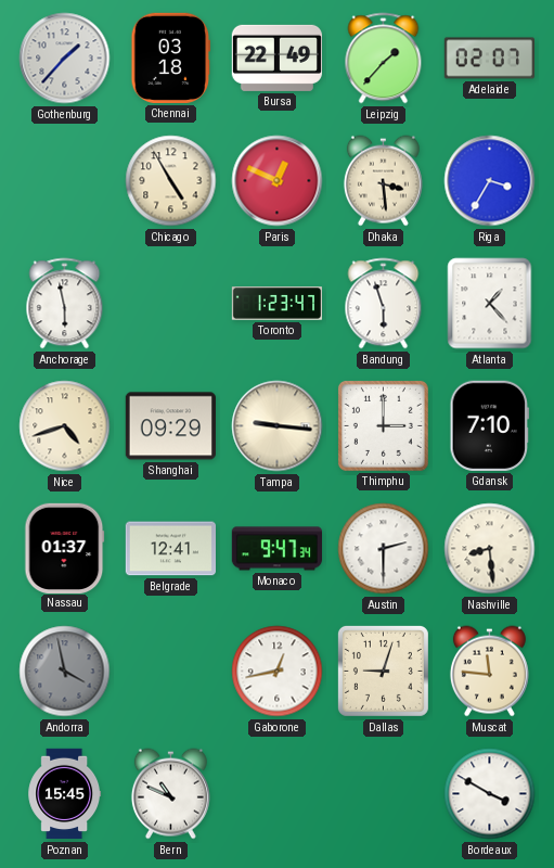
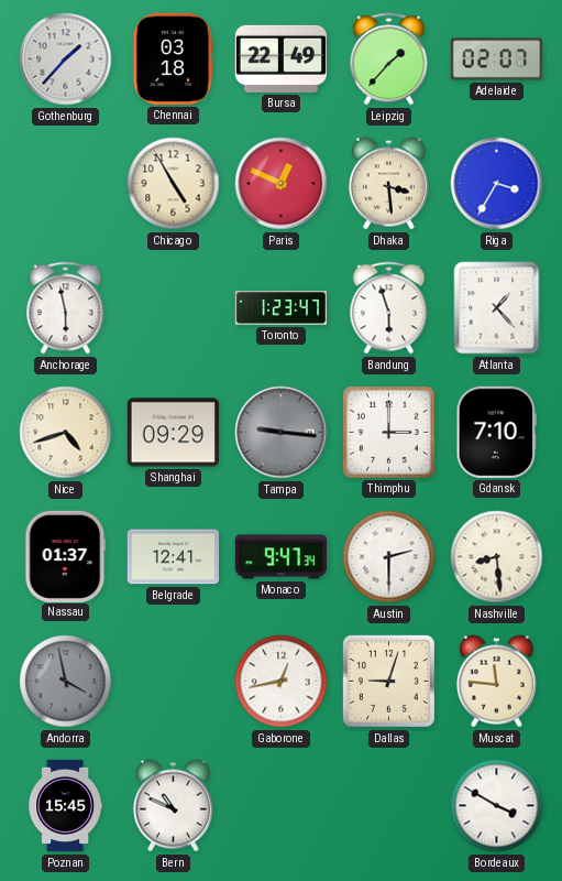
Tampa dial: cream -> grey
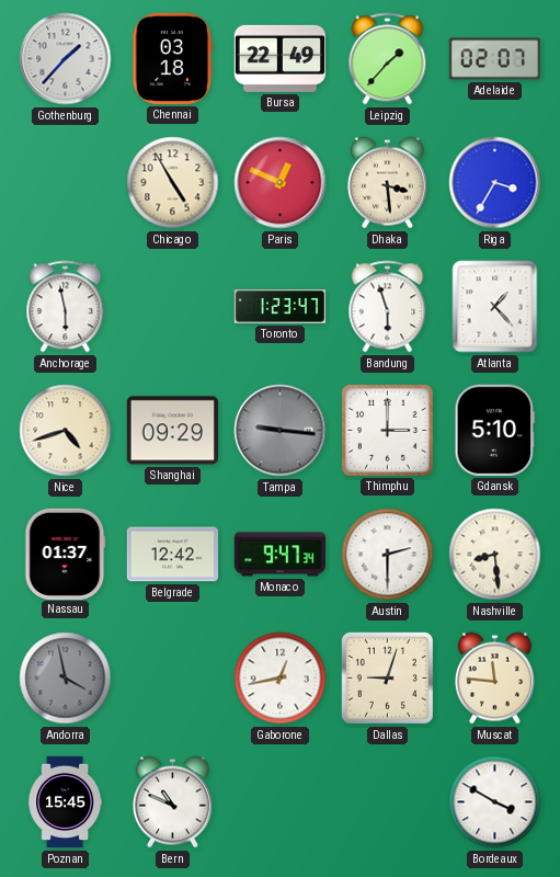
Gdansk: 7:10 -> 5:10
Belgrade: 12:41 -> 12:42
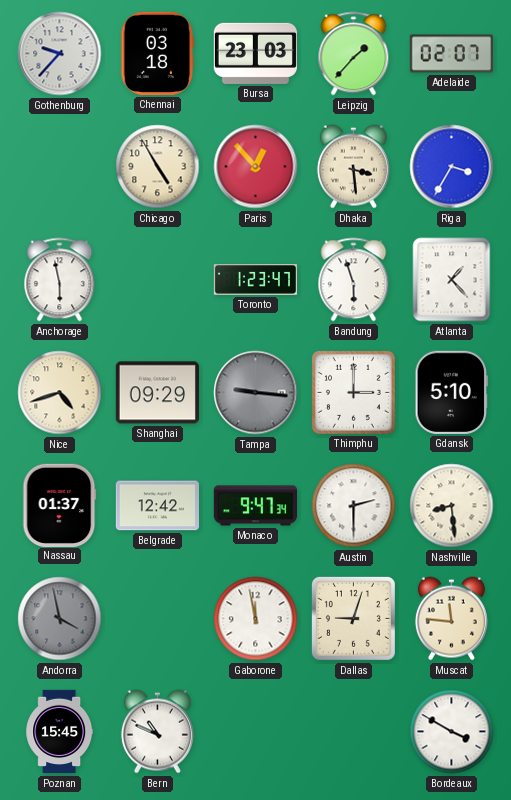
Gothenburg: 1:37 -> 9:37
Bursa: 22:49 -> 23:03
Paris: 12:49 -> 12:53
Gaborone: 12:43 -> 11:58
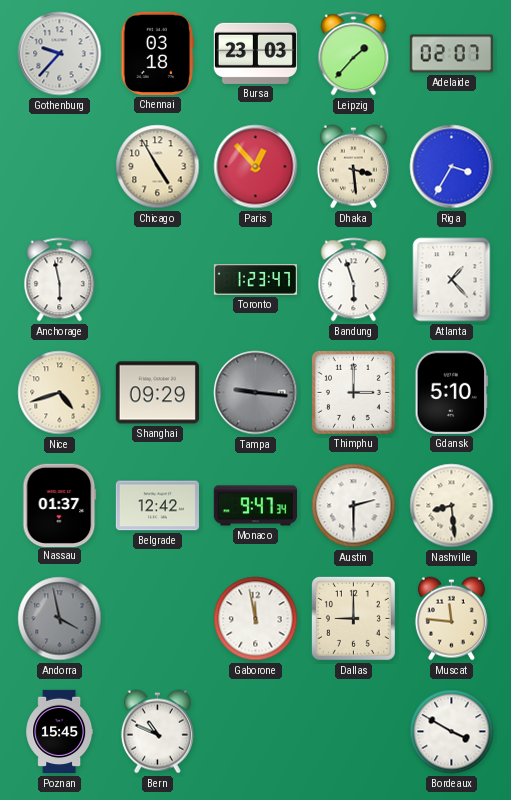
Dallas: 9:03 -> 9:00
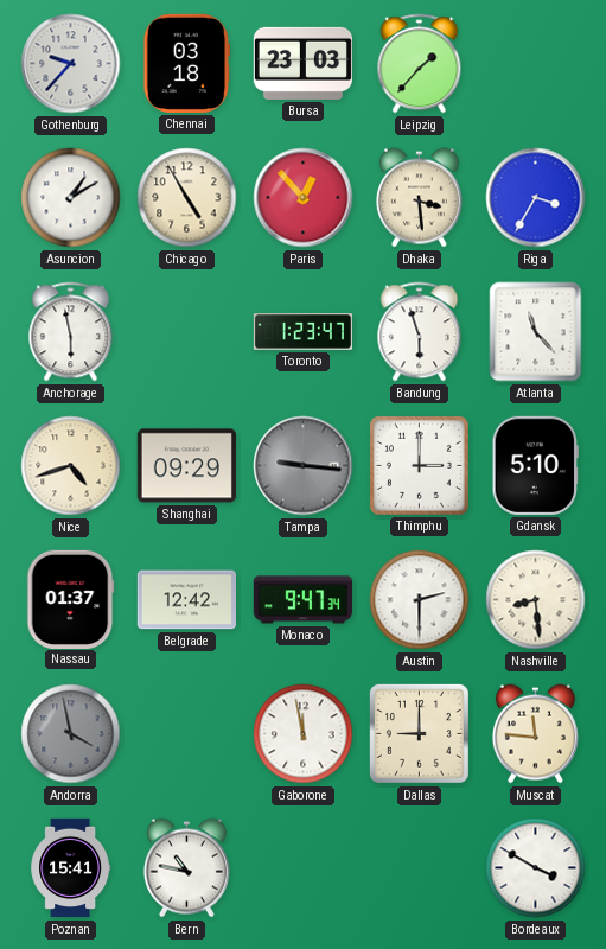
Adelaide: 02:07 -> none
Asuncion: none -> 1:10
Atlanta: 1:23 -> 11:23
Poznan: 15:45 -> 15:41
Bern: 10:49 -> 10:47
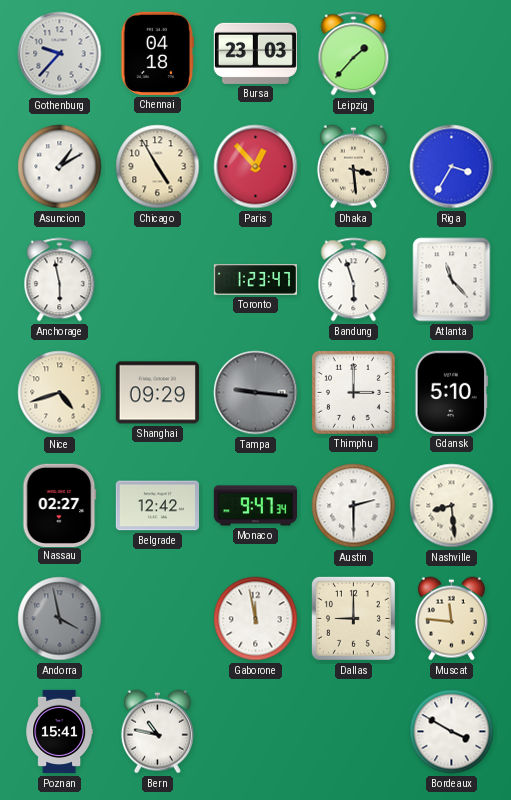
Chennai: 03:18 -> 04:18
Nassau: 01:37 -> 02:27
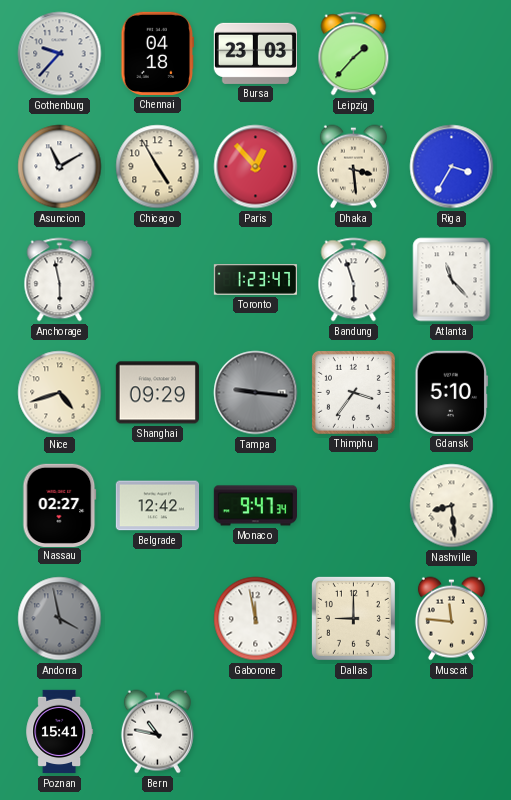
Asuncion: 1:10 -> 11:10
Thimphu: 3:00 -> 3:36
Austin: 2:30 -> none
Bordeaux: 3:50 -> none
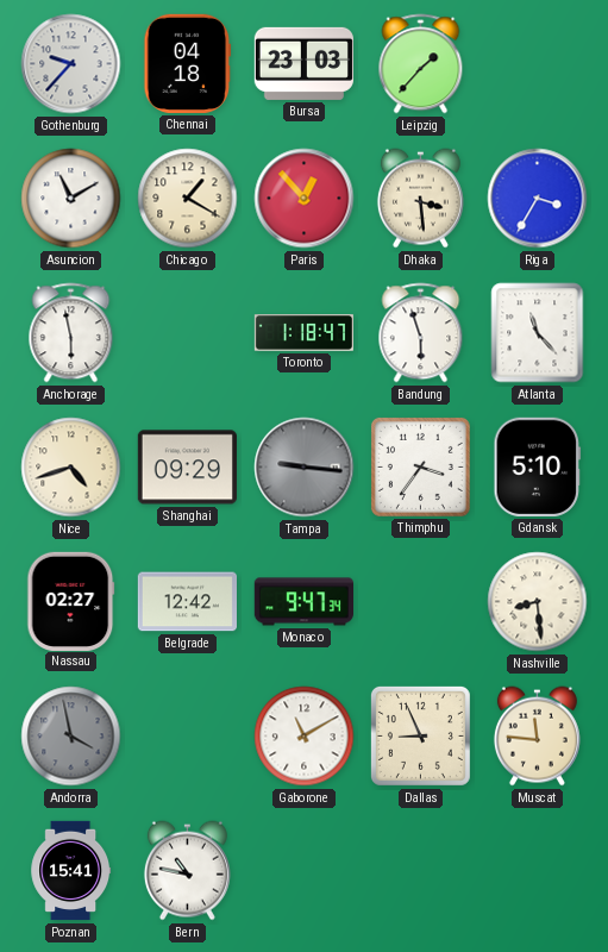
Chicago: 4:55 -> 1:20
Toronto: 1:23 -> 1:18
Gaborone: 11:58 -> 11:10
Dallas: 9:00 -> 8:56
